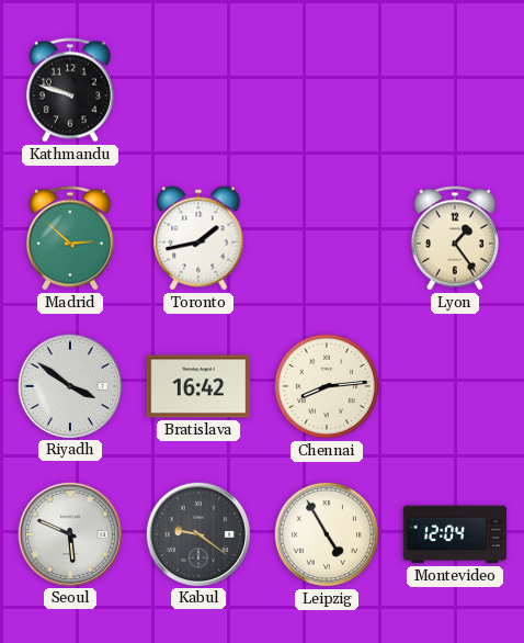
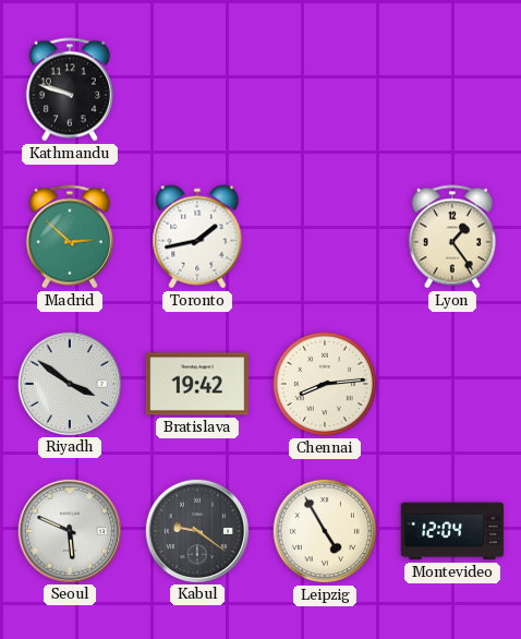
Bratislava: 16:42 -> 19:42
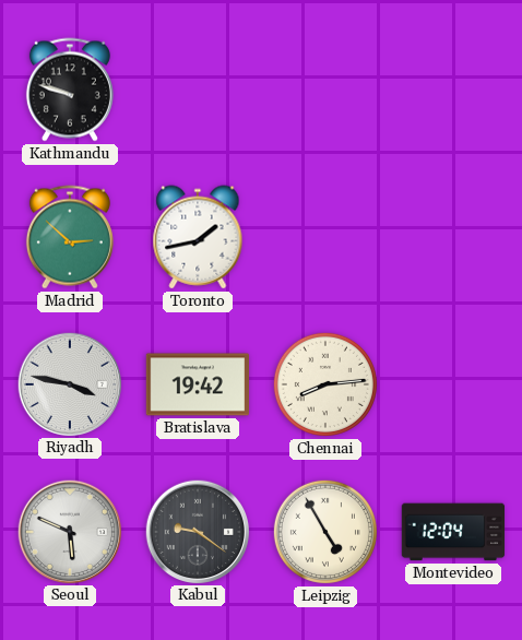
Lyon: 1:24 -> none
Riyadh: 3:51 -> 3:47
